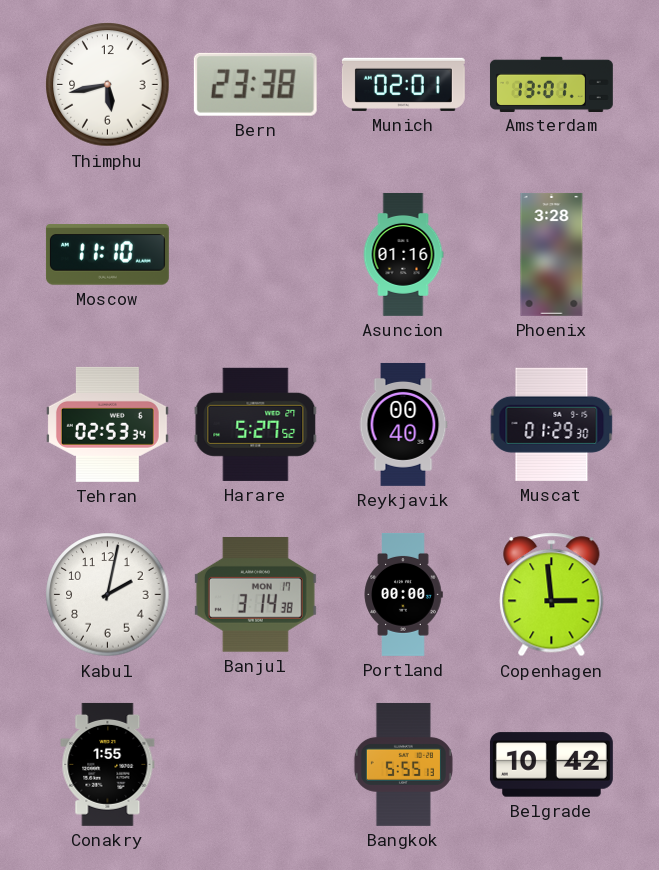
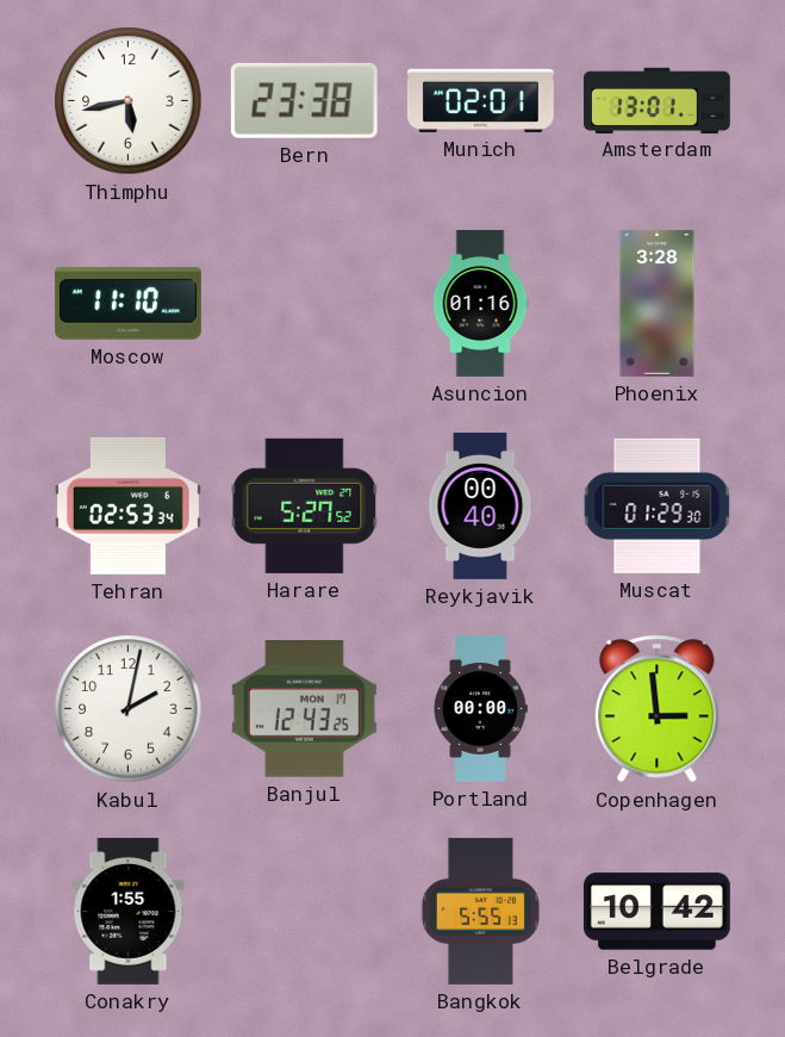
Banjul: 3:14 -> 12:43
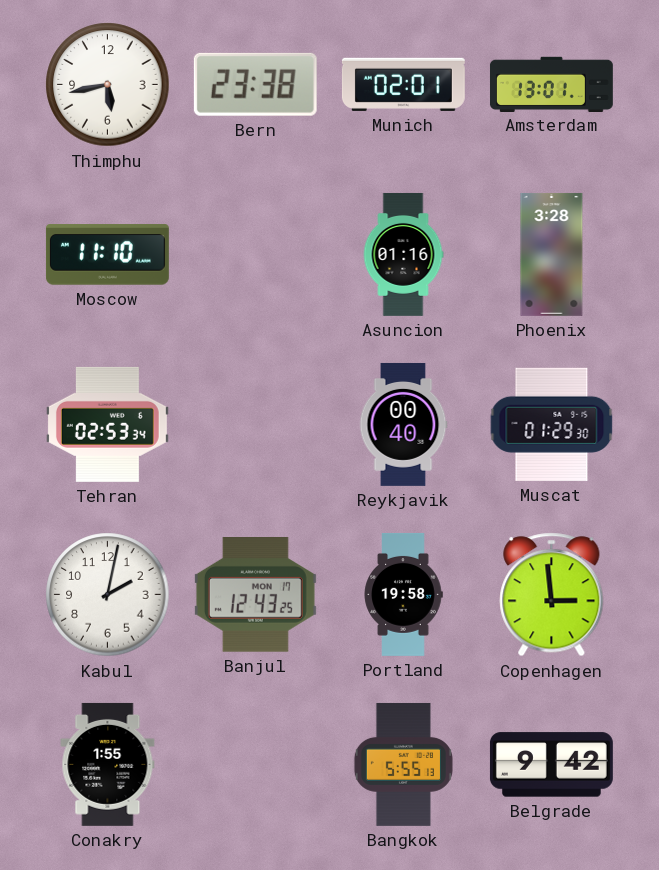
Harare: 5:27 -> none
Portland: 00:00 -> 19:58
Belgrade: 10:42 -> 9:42
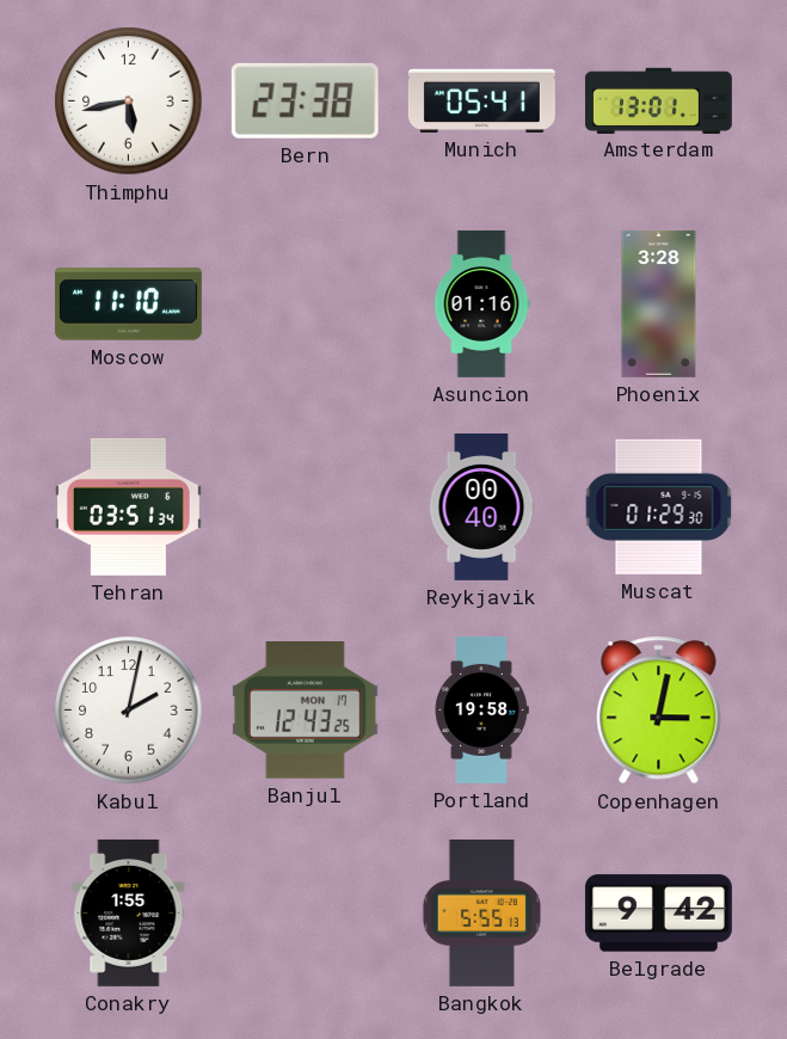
Munich: 02:01 -> 05:41
Tehran: 02:53 -> 03:51
Copenhagen: 2:59 -> 3:02
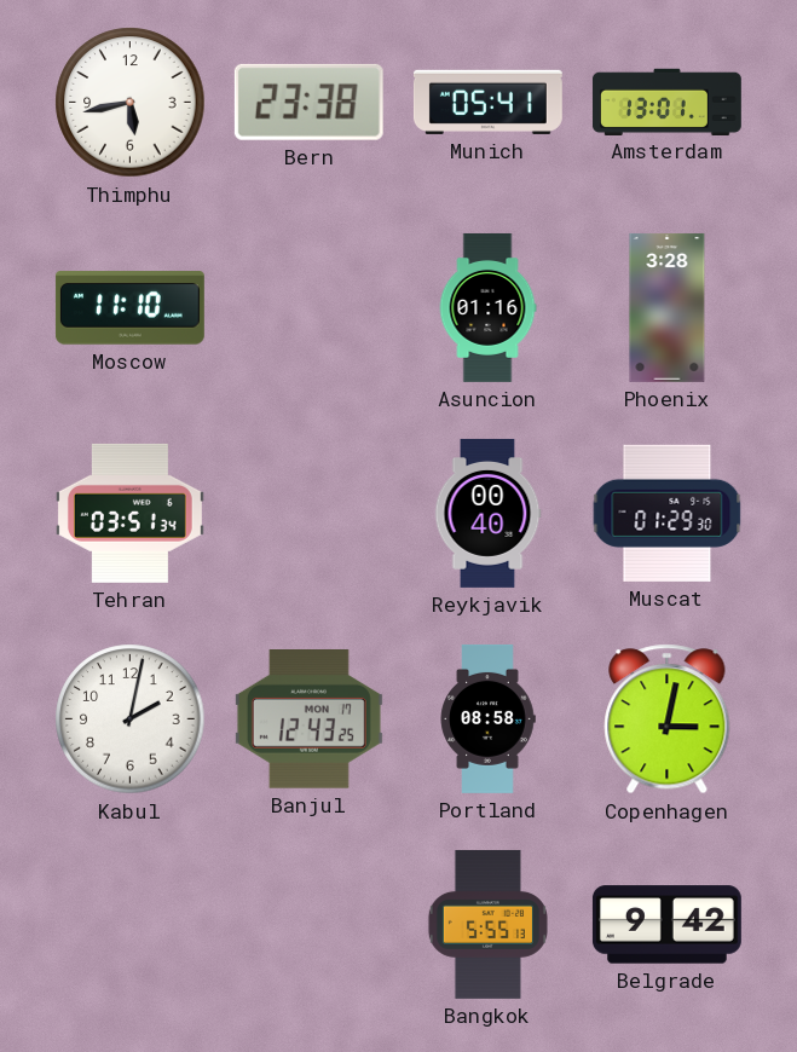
Portland: 19:58 -> 08:58
Conakry: 1:55 -> none
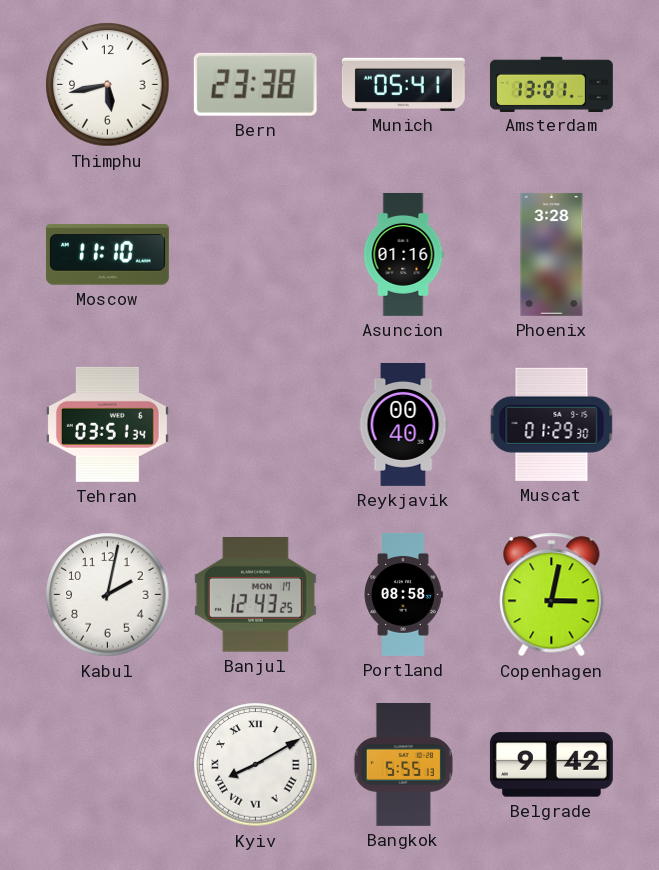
Kyiv: none -> 8:10
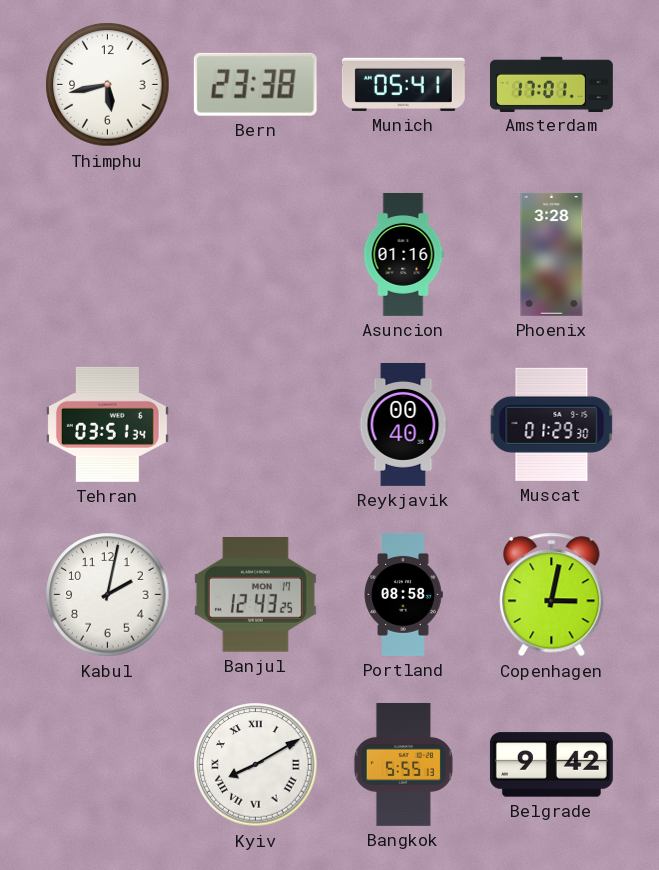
Amsterdam: 13:01 -> 17:01
Moscow: 11:10 -> none
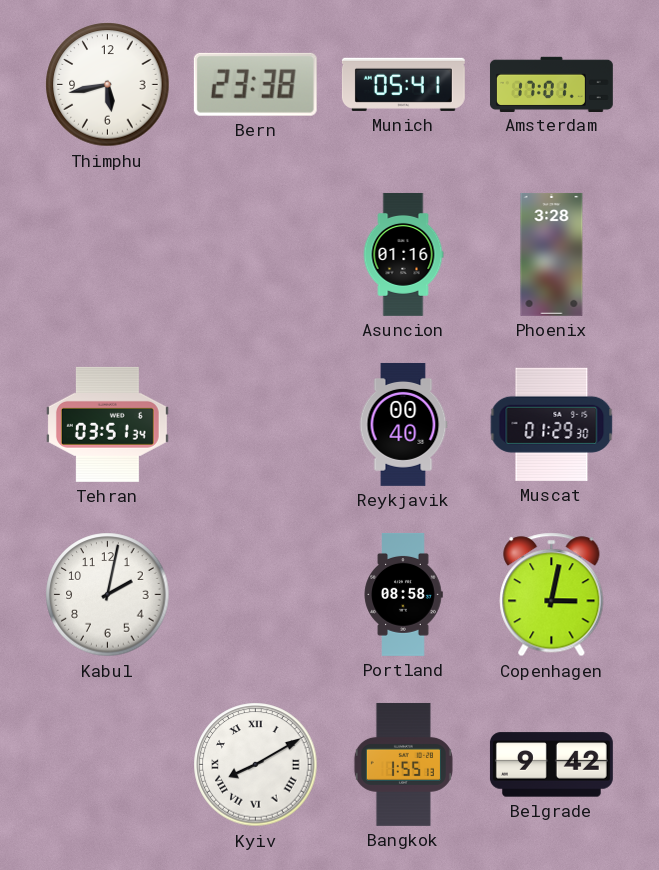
Banjul: 12:43 -> none
Bangkok: 5:55 -> 1:55
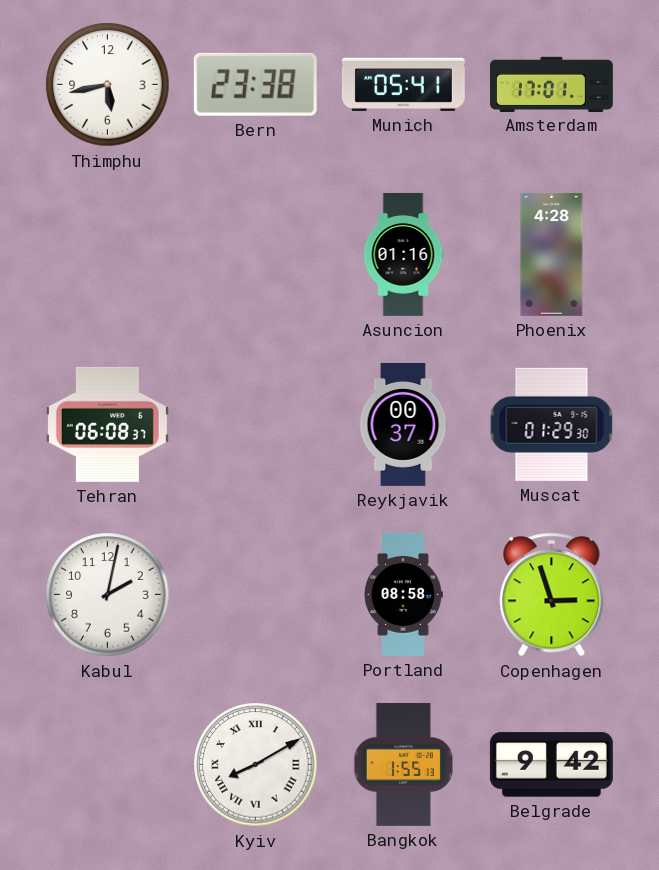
Phoenix: 3:28 -> 4:28
Tehran: 03:51 -> 06:08
Reykjavik: 00:40 -> 00:37
Copenhagen: 3:02 -> 2:57
